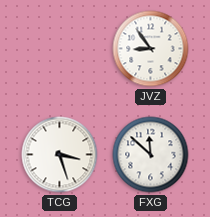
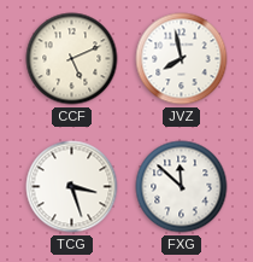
CCF: none -> 5:11
JVZ: 8:54 -> 7:58
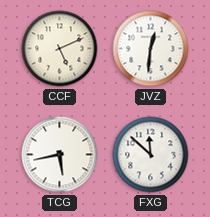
JVZ: 7:58 -> 12:31
TCG: 3:27 -> 5:43
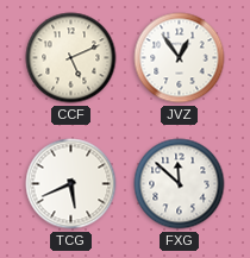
JVZ: 12:31 -> 12:54
TCG: 5:43 -> 5:41
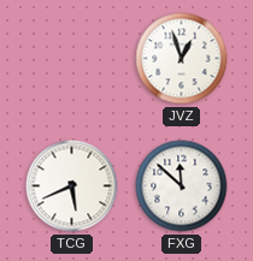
CCF: 5:11 -> none
JVZ: 12:54 -> 12:57
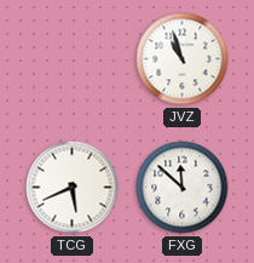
JVZ: 12:57 -> 10:57
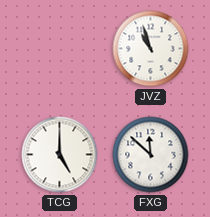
TCG: 5:41 -> 5:00
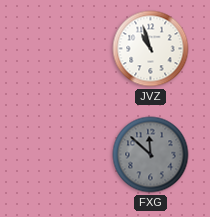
TCG: 5:00 -> none
FXG dial: white -> grey
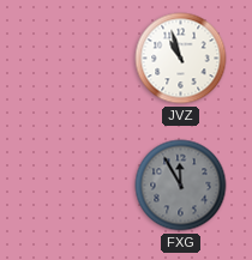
FXG: 11:52 -> 11:55
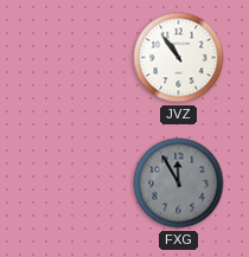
JVZ: 10:57 -> 10:54
